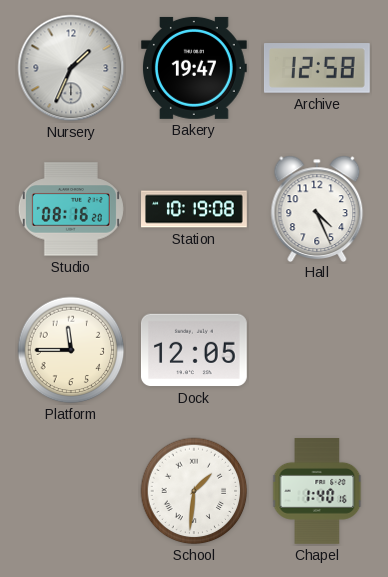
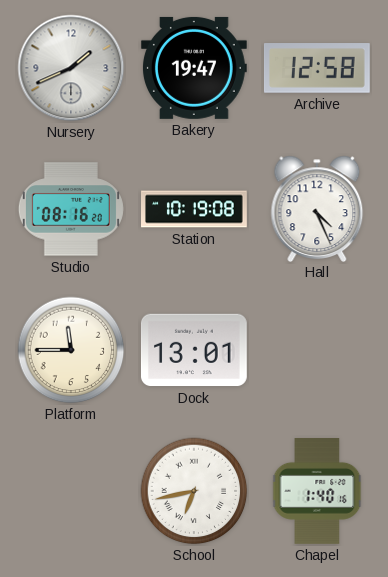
Nursery: 1:34 -> 1:41
Dock: 12:05 -> 13:01
School: 1:31 -> 6:43
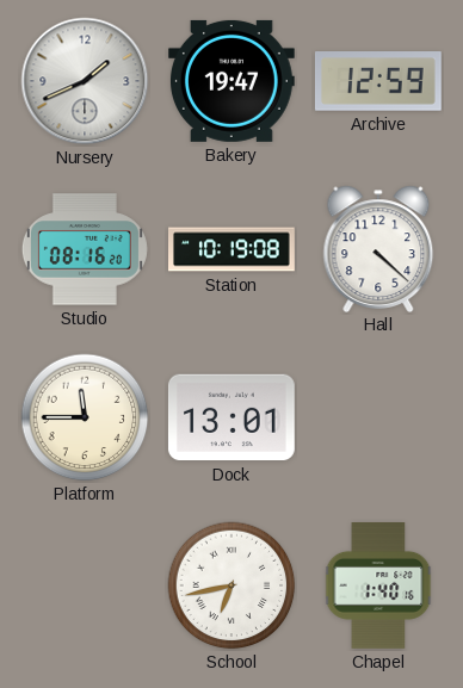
Archive: 12:58 -> 12:59
Hall: 4:26 -> 4:22
